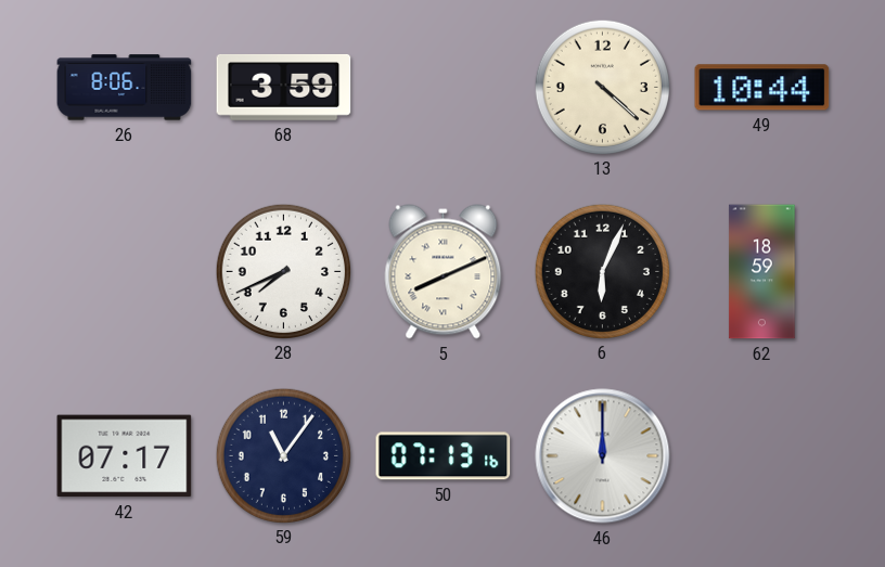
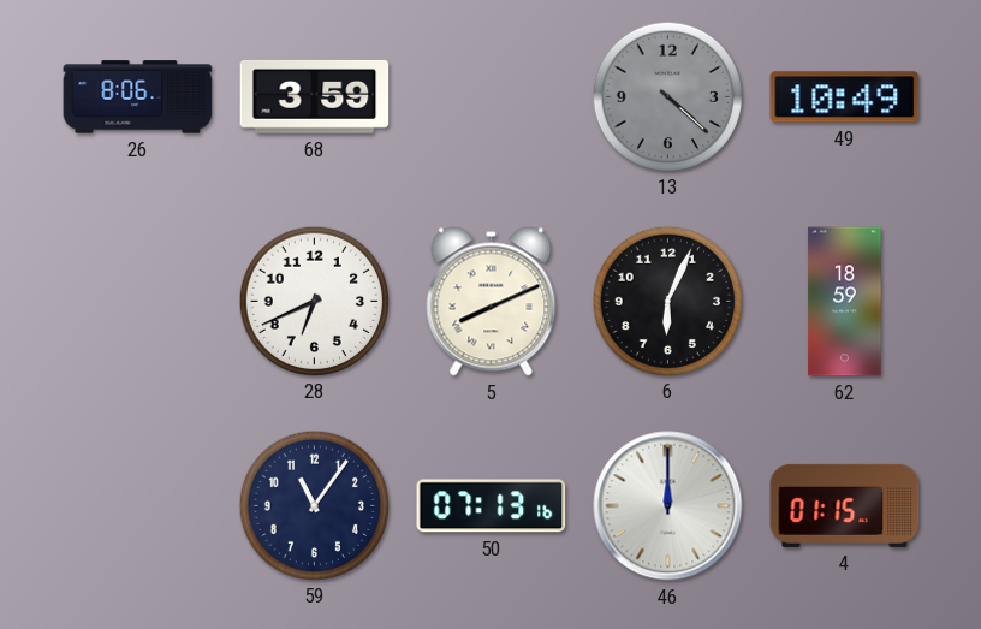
13 dial: cream -> grey
49: 10:44 -> 10:49
28: 7:41 -> 6:41
42: 07:17 -> none
4: none -> 01:15
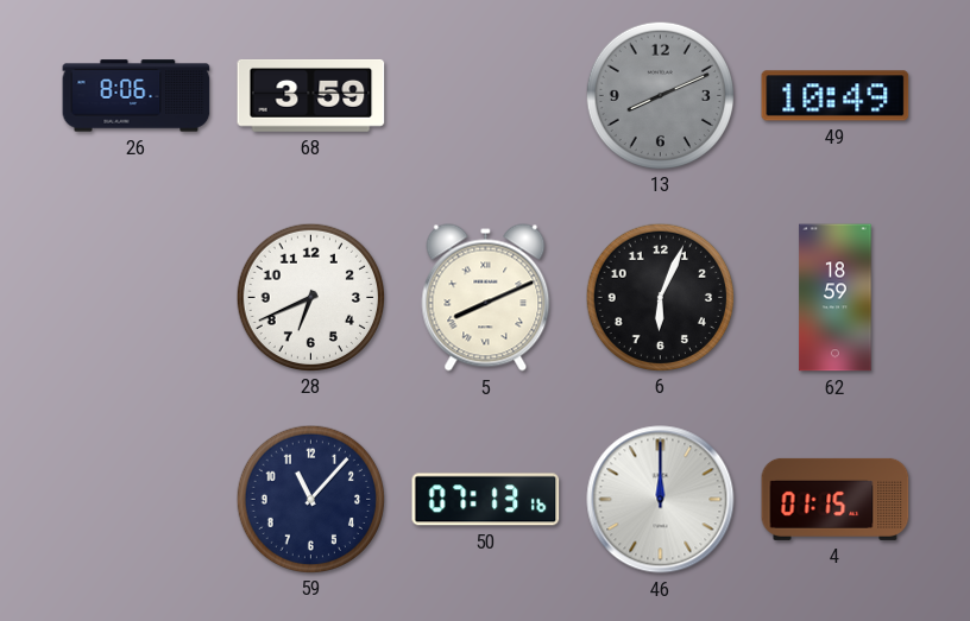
13: 4:22 -> 8:11
59: 11:06 -> 11:07
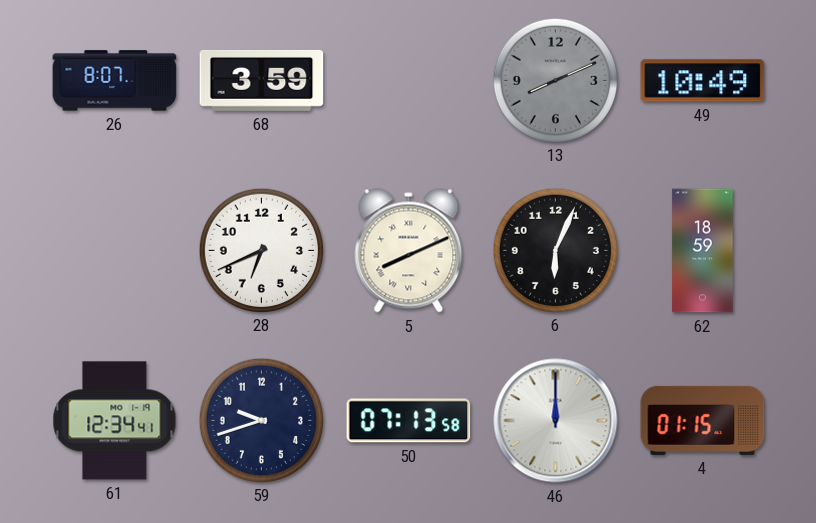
26: 8:06 -> 8:07
61: none -> 12:34
59: 11:07 -> 9:42
50: 07:13:16 -> 07:13:58
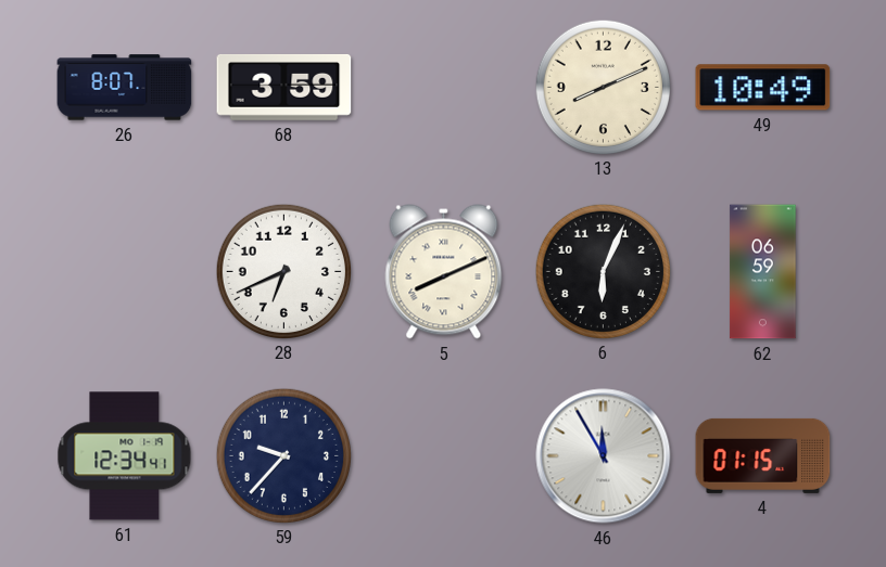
13 dial: grey -> cream
62: 18:59 -> 06:59
59: 9:42 -> 9:37
50: 07:13 -> none
46: 12:00 -> 11:55
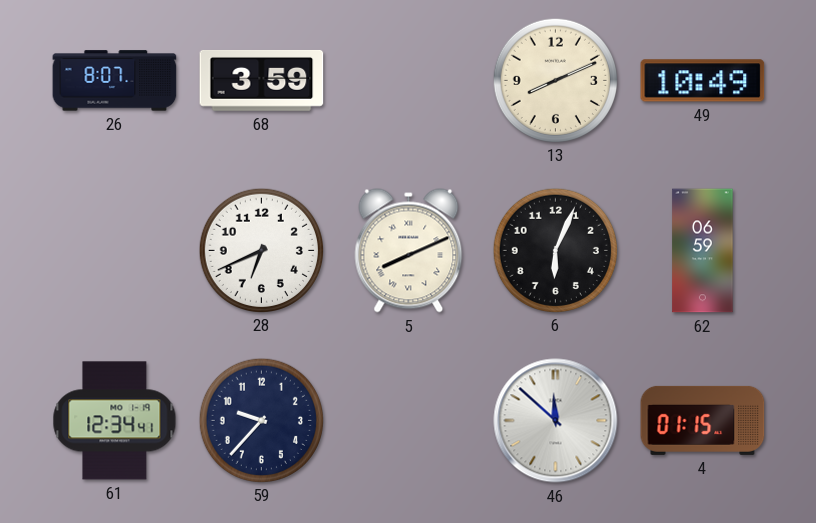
46: 11:55 -> 11:52
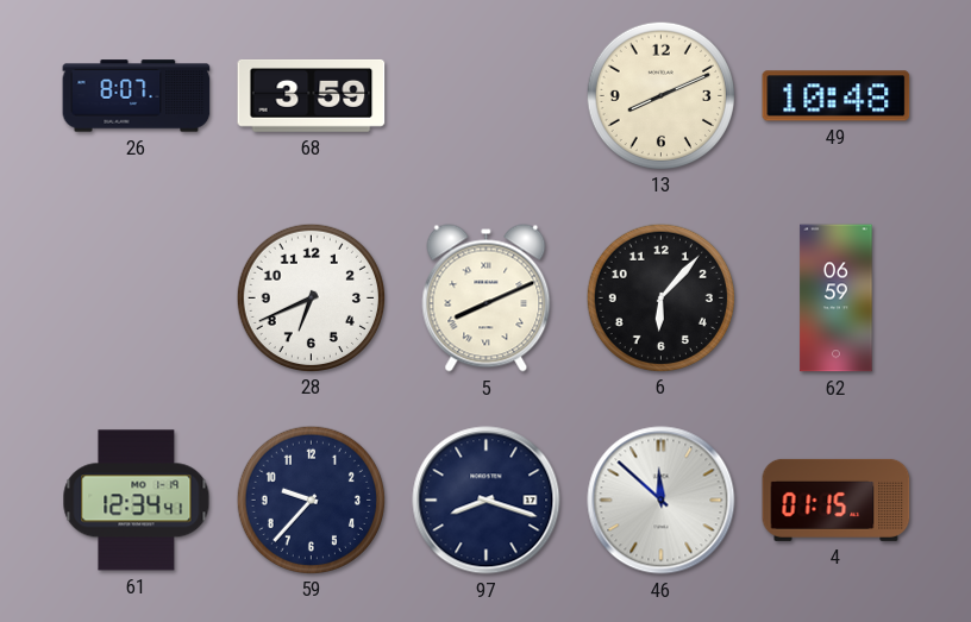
49: 10:49 -> 10:48
6: 6:04 -> 6:07
97: none -> 8:18
